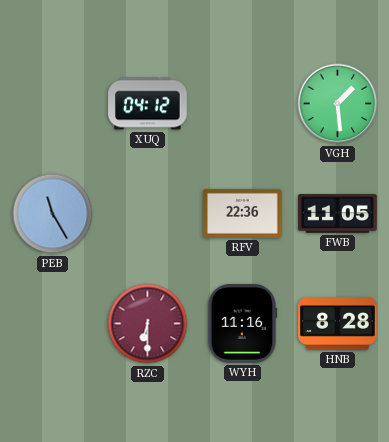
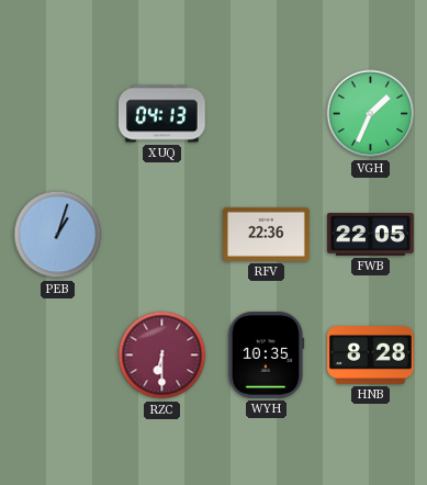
XUQ: 04:12 -> 04:13
VGH: 1:29 -> 1:34
PEB: 11:25 -> 1:03
FWB: 11:05 -> 22:05
WYH: 11:16 -> 10:35
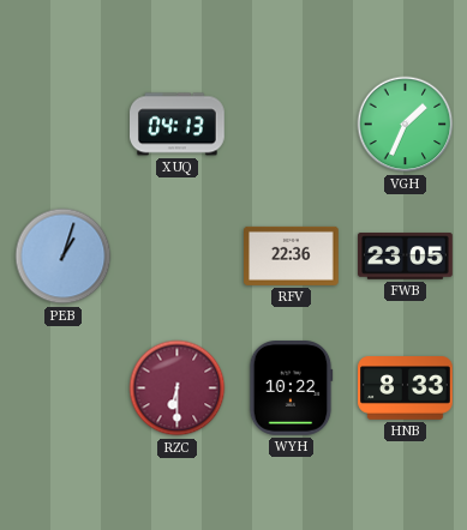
FWB: 22:05 -> 23:05
WYH: 10:35 -> 10:22
HNB: 8:28 -> 8:33
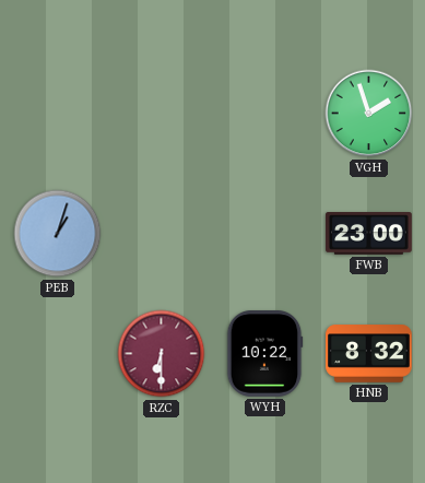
XUQ: 04:13 -> none
VGH: 1:34 -> 1:57
RFV: 22:36 -> none
FWB: 23:05 -> 23:00
HNB: 8:33 -> 8:32
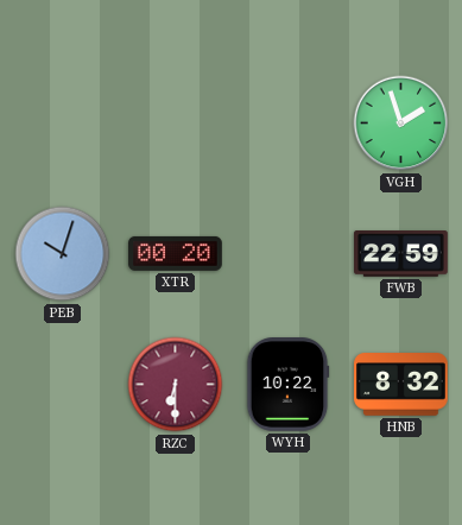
PEB: 1:03 -> 10:03
XTR: none -> 00:20
FWB: 23:00 -> 22:59
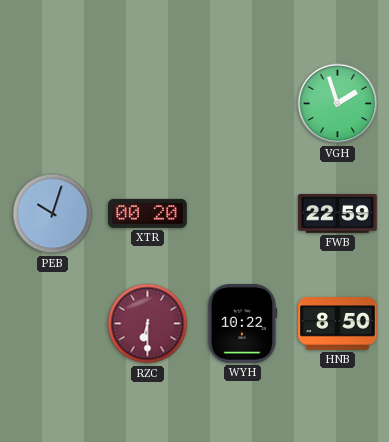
HNB: 8:32 -> 8:50
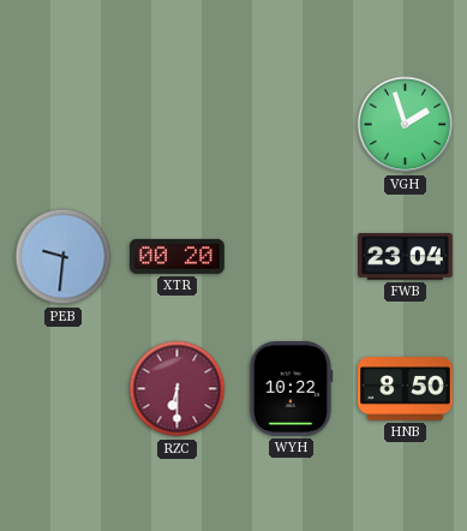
PEB: 10:03 -> 9:31
FWB: 22:59 -> 23:04
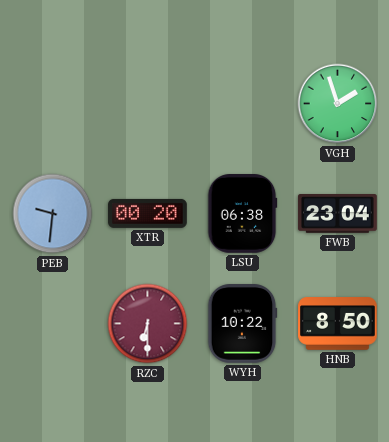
LSU: none -> 06:38
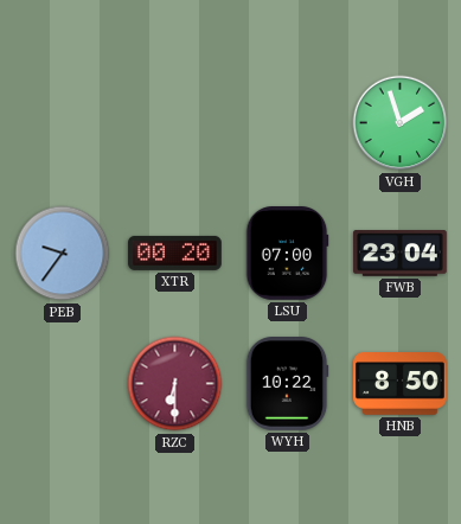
PEB: 9:31 -> 9:36
LSU: 06:38 -> 07:00
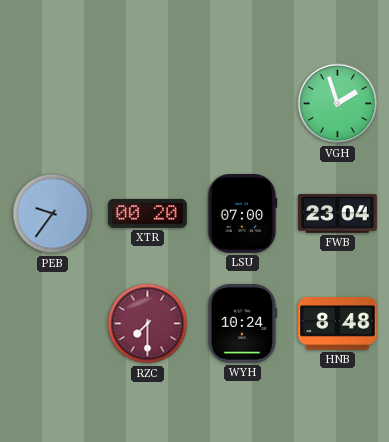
RZC: 6:30 -> 7:30
WYH: 10:22 -> 10:24
HNB: 8:50 -> 8:48
